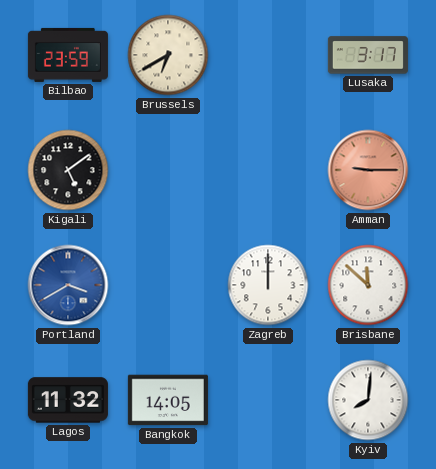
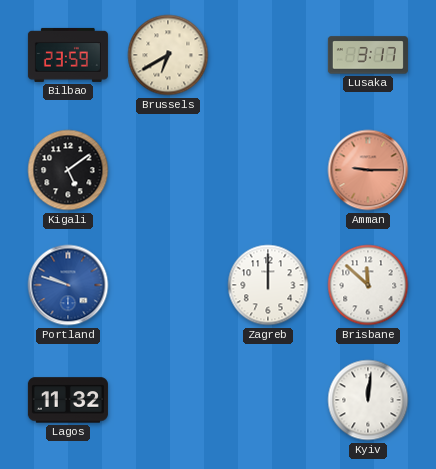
Portland: 3:40 -> 9:48
Bangkok: 14:05 -> none
Kyiv: 8:01 -> 12:01
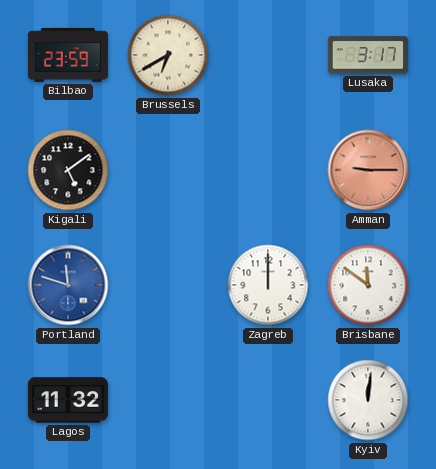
Portland: 9:48 -> 11:48
Brisbane: 11:52 -> 11:51
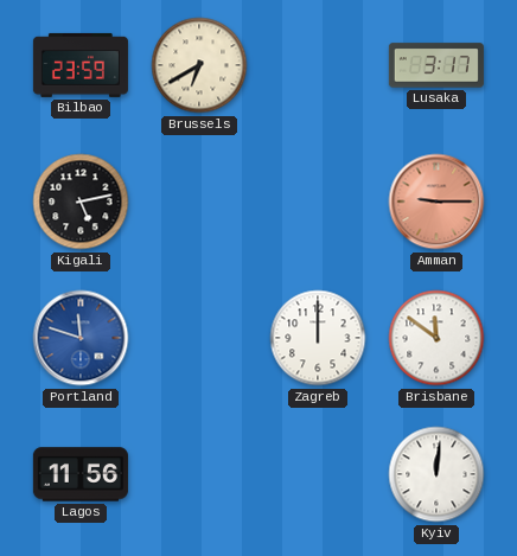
Kigali: 5:09 -> 5:13
Lagos: 11:32 -> 11:56
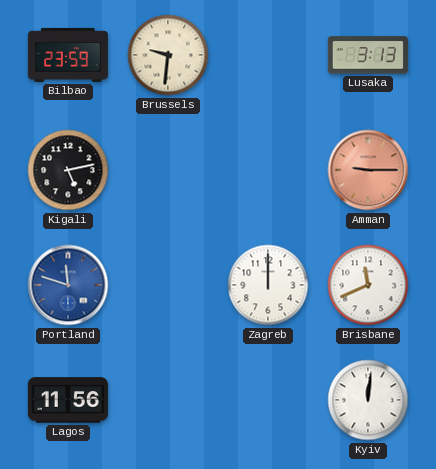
Brussels: 6:40 -> 9:31
Lusaka: 3:17 -> 3:13
Brisbane: 11:51 -> 11:41
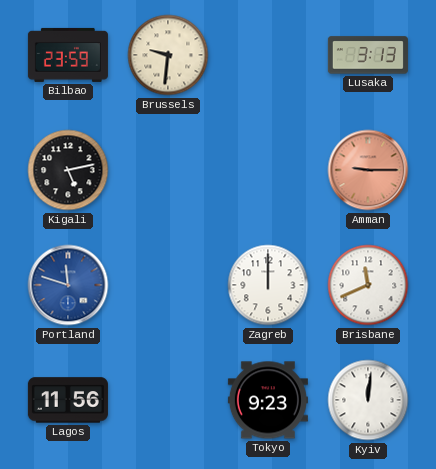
Tokyo: none -> 9:23
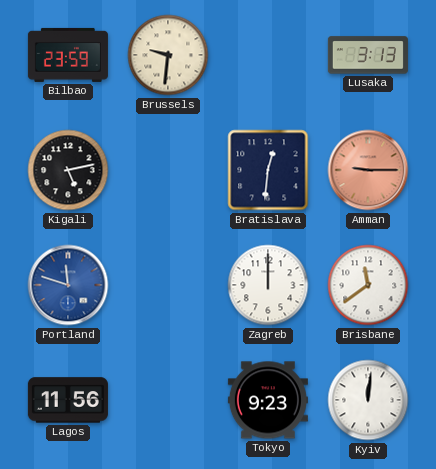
Bratislava: none -> 12:31
Brisbane: 11:41 -> 11:39
